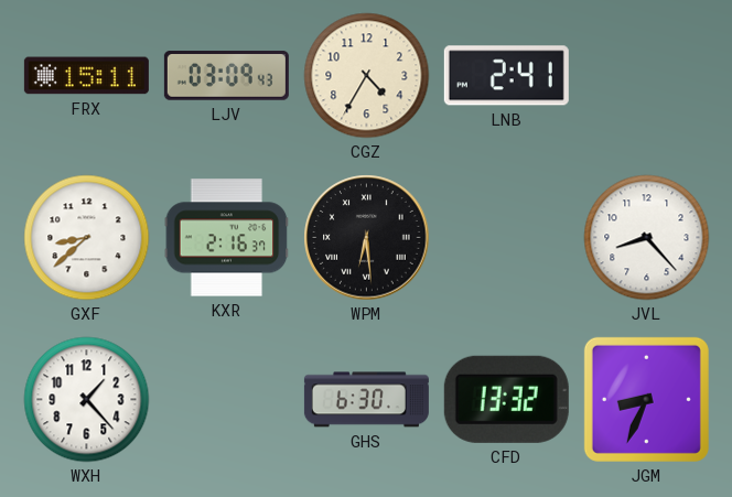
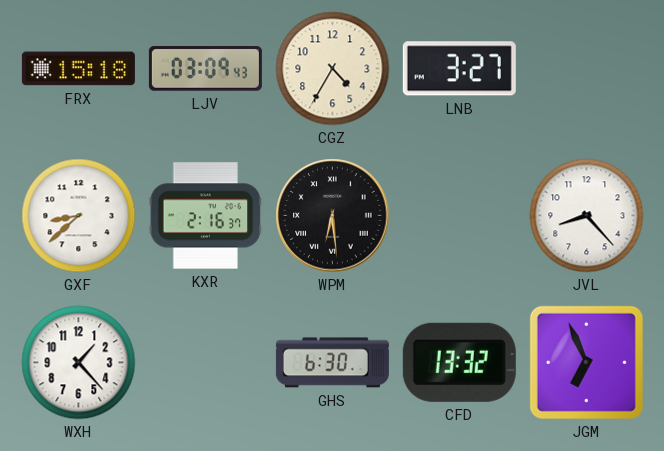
FRX: 15:11 -> 15:18
LNB: 2:41 -> 3:27
JGM: 8:34 -> 6:56
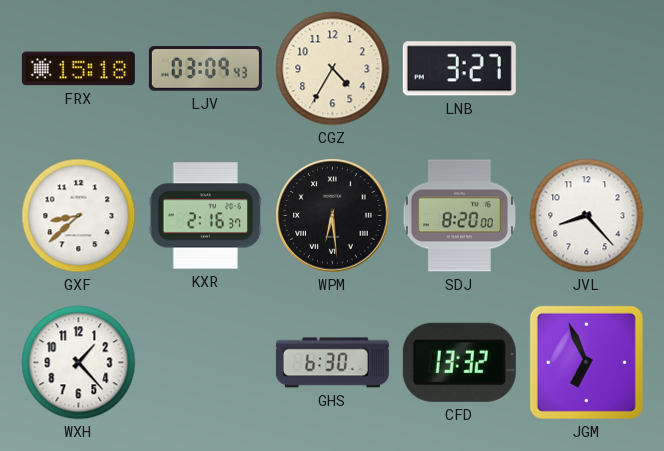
SDJ: none -> 8:20
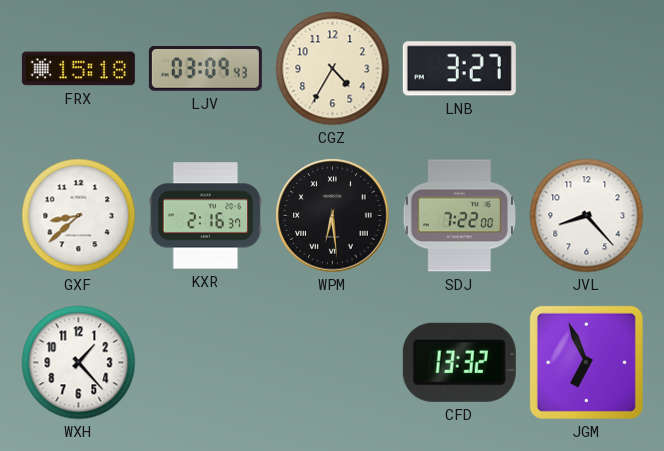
SDJ: 8:20 -> 7:22
GHS: 6:30 -> none
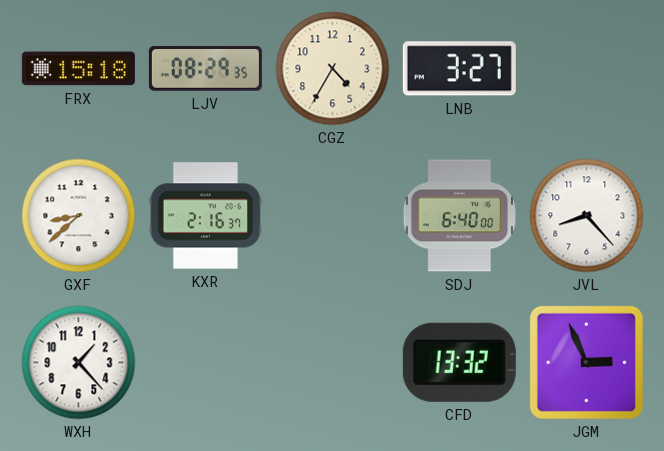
LJV: 03:09 -> 08:29
WPM: 6:29 -> none
SDJ: 7:22 -> 6:40
JGM: 6:56 -> 2:56
